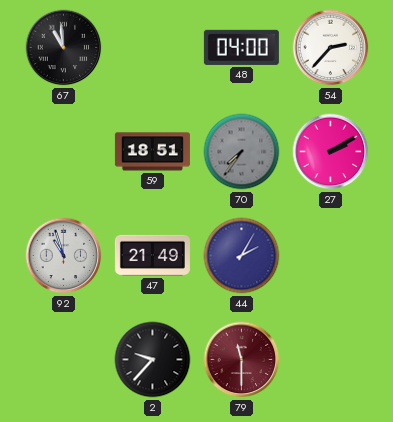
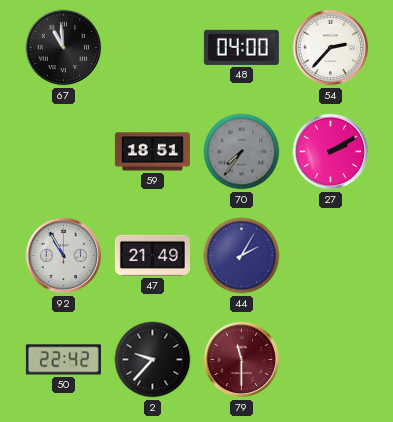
92: 10:57 -> 10:55
50: none -> 22:42
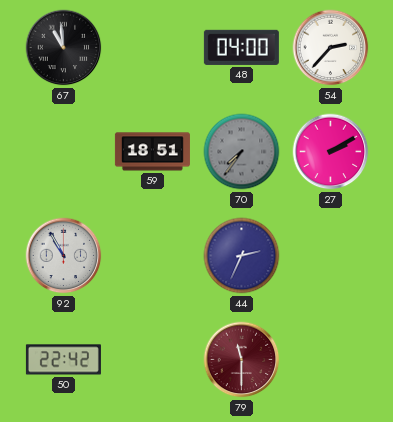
47: 21:49 -> none
44: 2:05 -> 2:34
2: 9:37 -> none
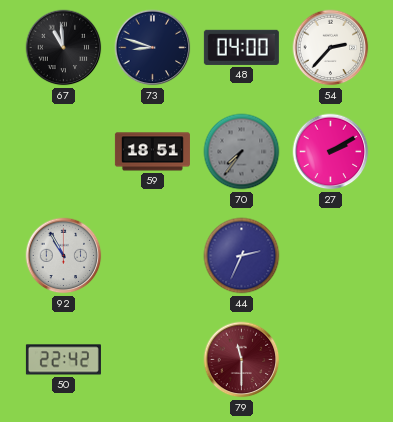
73: none -> 8:48
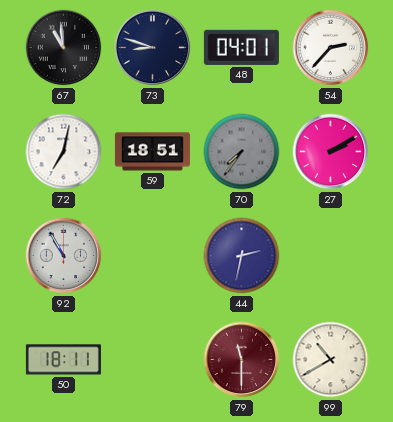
48: 04:00 -> 04:01
72: none -> 7:02
44: 2:34 -> 2:32
50: 22:42 -> 18:11
99: none -> 10:40
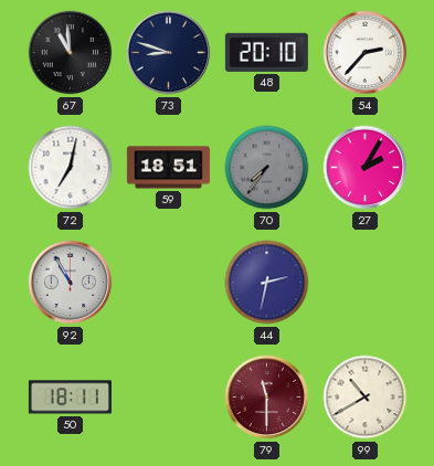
48: 04:01 -> 20:10
27: 2:10 -> 2:05
